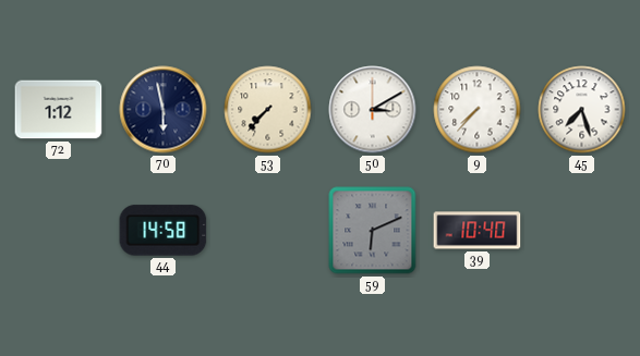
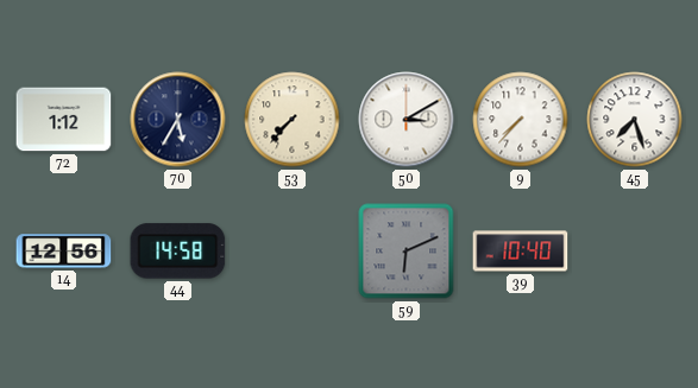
70: 5:58 -> 5:35
14: none -> 12:56
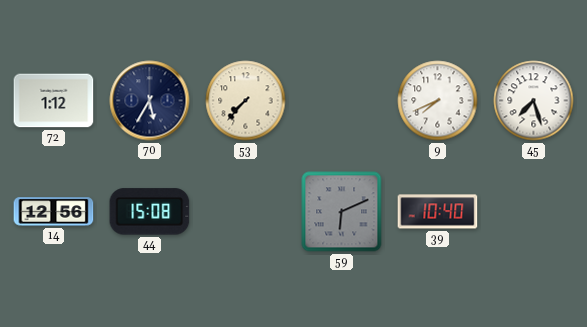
50: 3:10 -> none
9: 7:37 -> 7:41
44: 14:58 -> 15:08
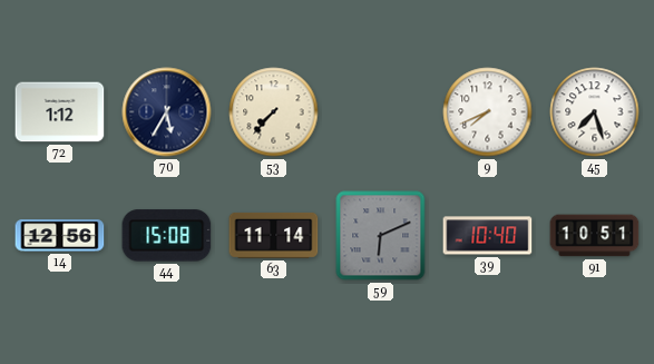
63: none -> 11:14
91: none -> 10:51
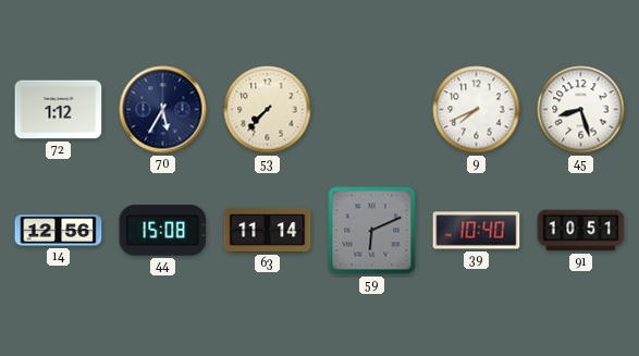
45: 7:27 -> 8:27
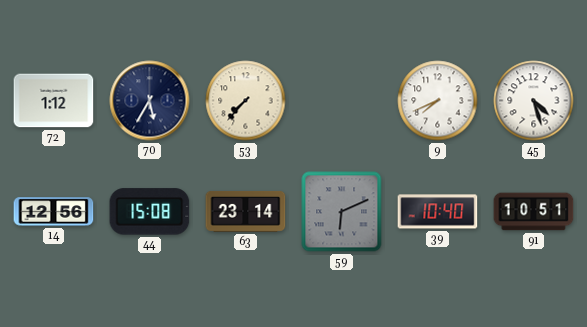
45: 8:27 -> 4:27
63: 11:14 -> 23:14
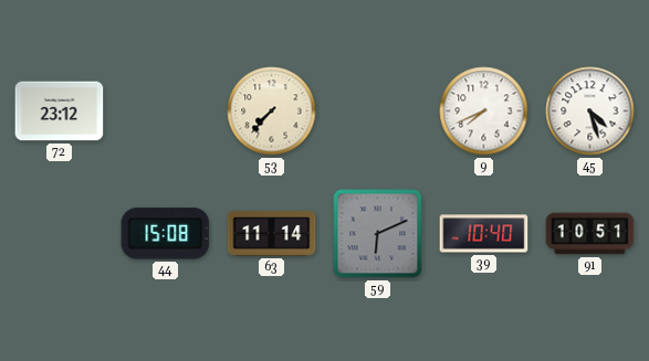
72: 1:12 -> 23:12
70: 5:35 -> none
14: 12:56 -> none
63: 23:14 -> 11:14
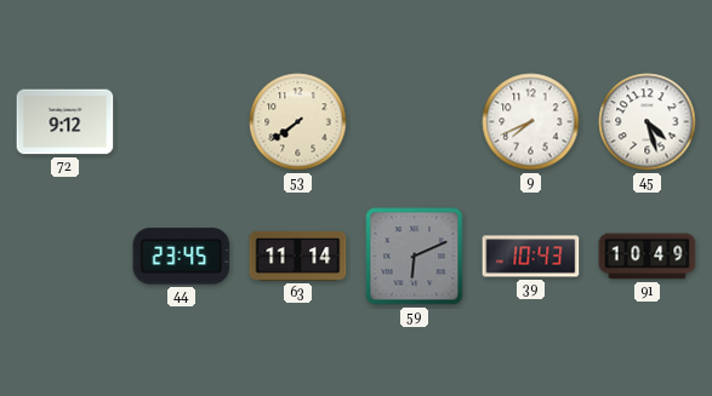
72: 23:12 -> 9:12
53: 7:37 -> 7:39
44: 15:08 -> 23:45
39: 10:40 -> 10:43
91: 10:51 -> 10:49
